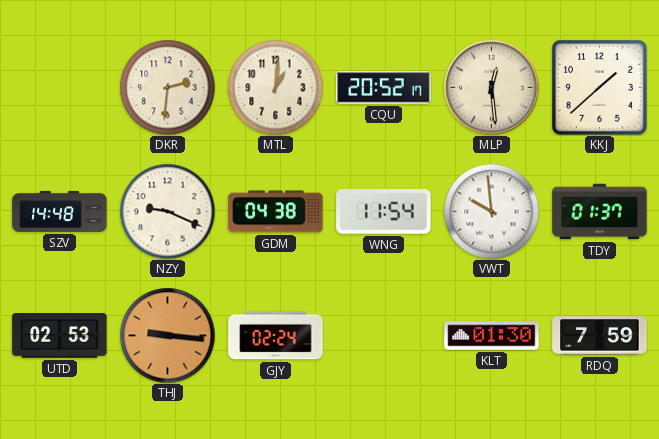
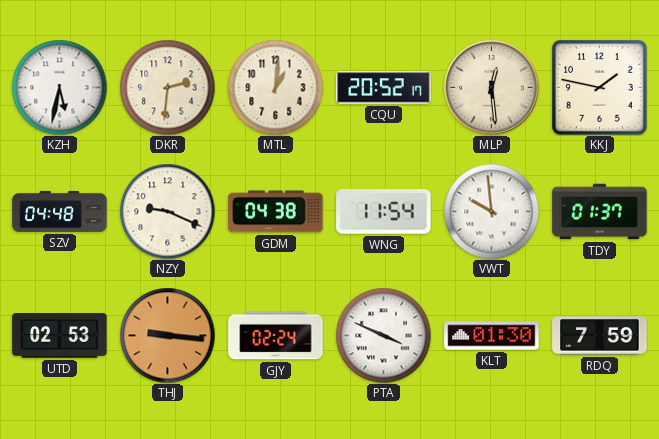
KZH: none -> 5:32
KKJ: 1:38 -> 1:47
SZV: 14:48 -> 04:48
PTA: none -> 3:49
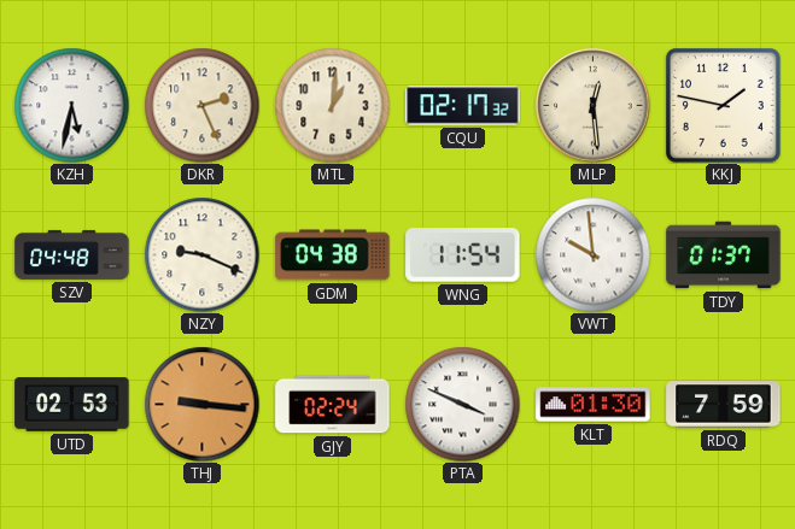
DKR: 2:31 -> 2:26
CQU: 20:52 -> 02:17
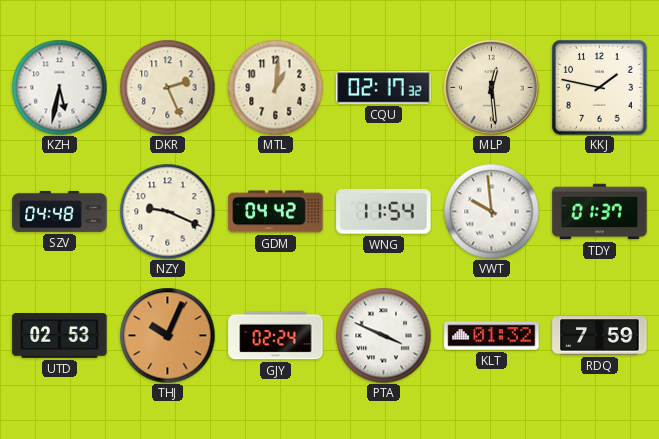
GDM: 04:38 -> 04:42
THJ: 9:16 -> 10:04
KLT: 01:30 -> 01:32
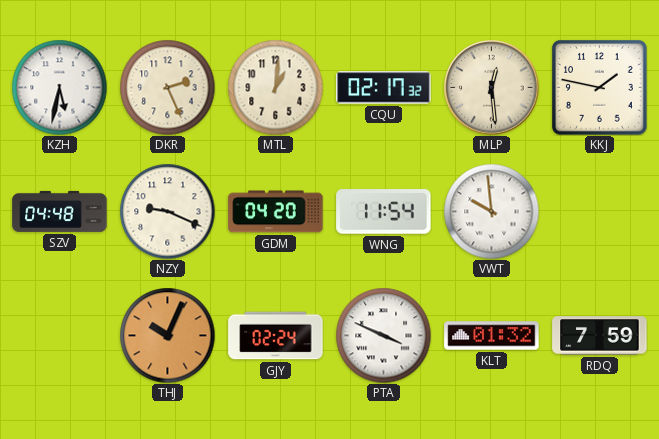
GDM: 04:42 -> 04:20
TDY: 01:37 -> none
UTD: 02:53 -> none
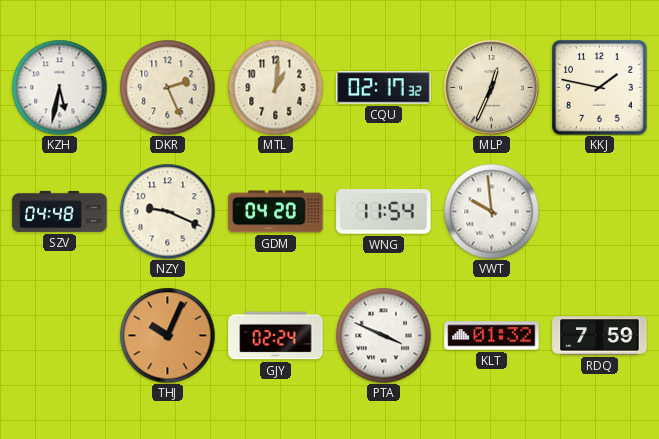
MLP: 12:29 -> 12:34
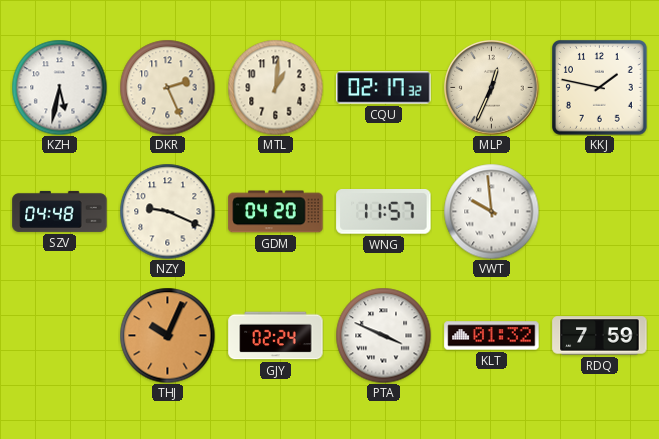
WNG: 11:54 -> 11:57
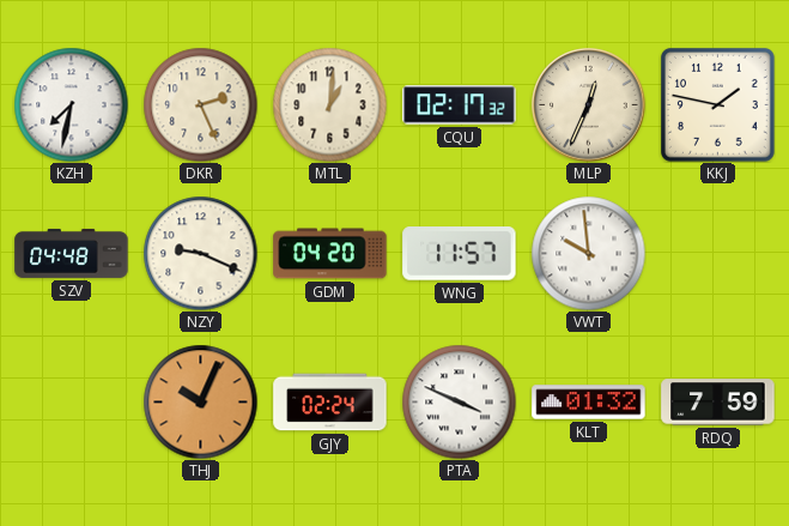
KZH: 5:32 -> 7:32
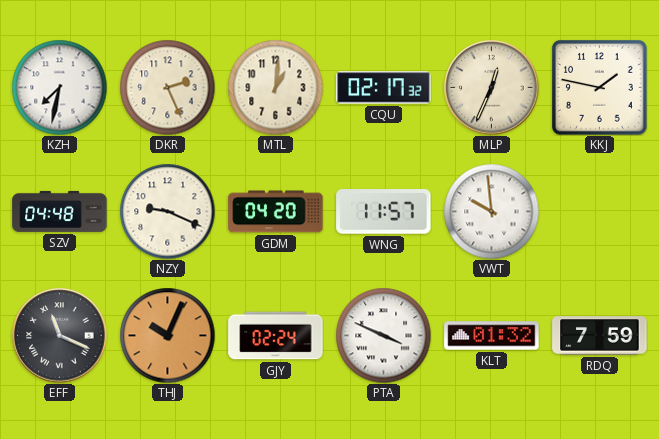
EFF: none -> 11:19
